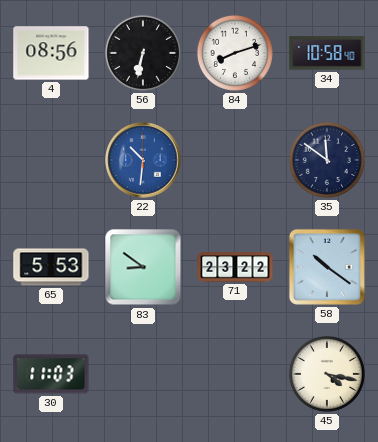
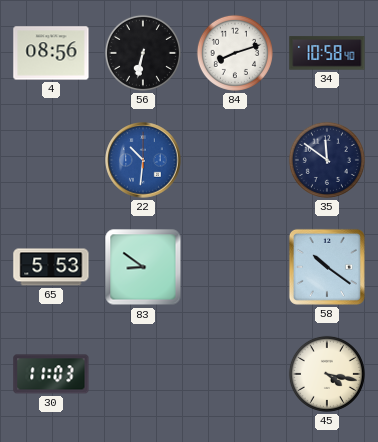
71: 23:22 -> none
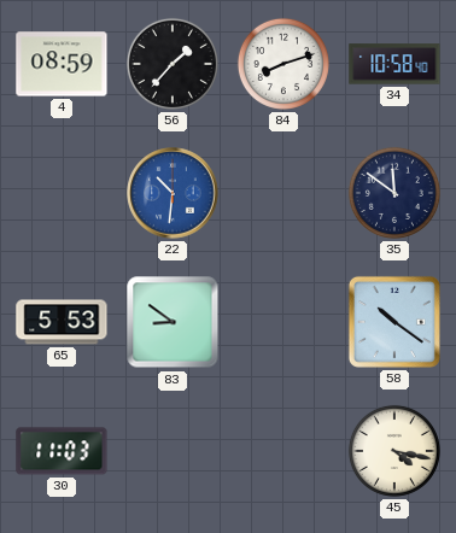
4: 08:56 -> 08:59
56: 6:32 -> 1:37
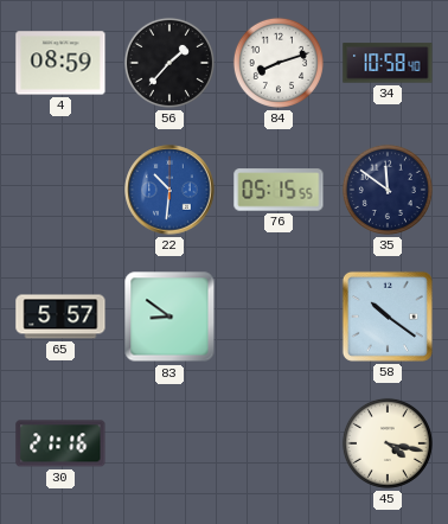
76: none -> 05:15
65: 5:53 -> 5:57
30: 11:03 -> 21:16
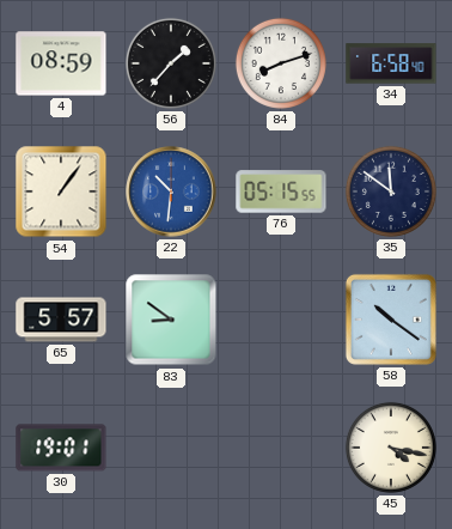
34: 10:58 -> 6:58
54: none -> 1:06
30: 21:16 -> 19:01
